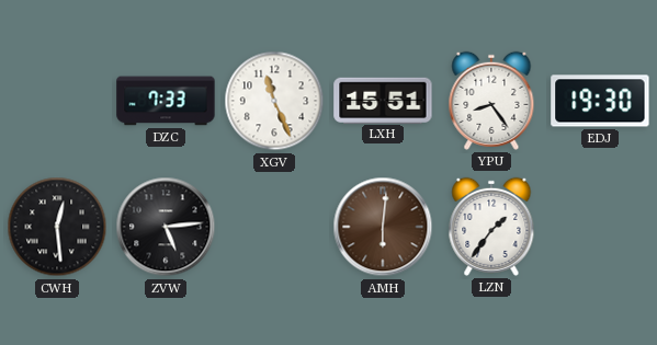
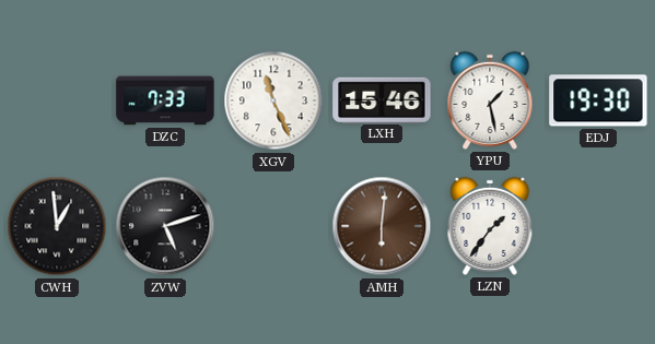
LXH: 15:51 -> 15:46
YPU: 8:24 -> 1:28
CWH: 12:29 -> 12:59
ZVW: 5:14 -> 5:12
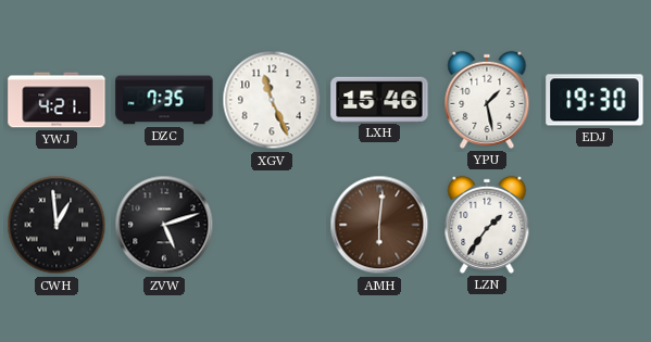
YWJ: none -> 4:21
DZC: 7:33 -> 7:35
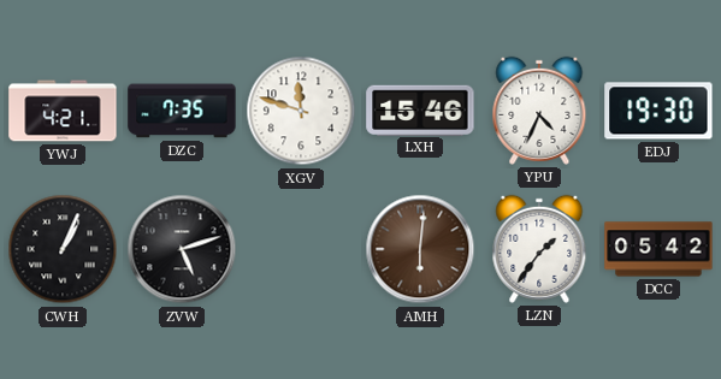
XGV: 11:26 -> 11:48
YPU: 1:28 -> 4:34
CWH: 12:59 -> 1:04
DCC: none -> 05:42
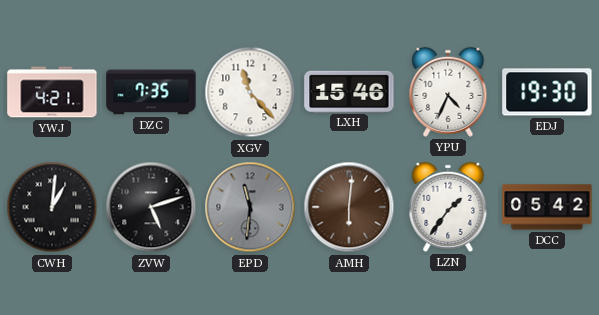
XGV: 11:48 -> 11:23
CWH: 1:04 -> 1:01
EPD: none -> 11:31
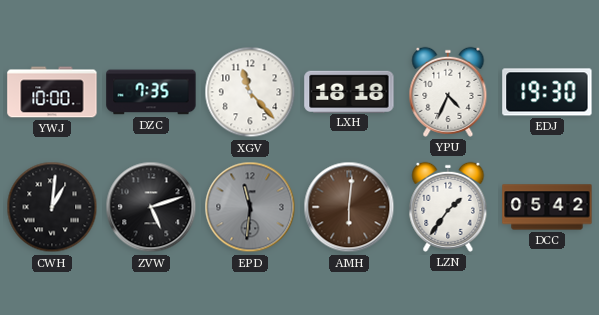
YWJ: 4:21 -> 10:00
LXH: 15:46 -> 18:18
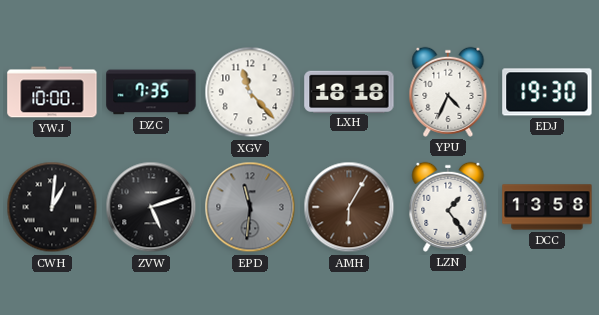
AMH: 6:01 -> 6:05
LZN: 1:36 -> 1:24
DCC: 05:42 -> 13:58
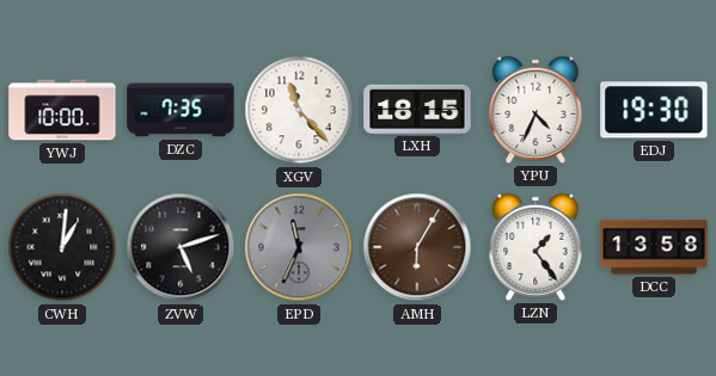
LXH: 18:18 -> 18:15
EPD: 11:31 -> 11:34
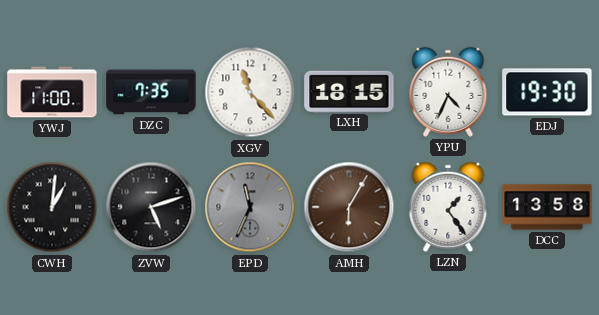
YWJ: 10:00 -> 11:00
